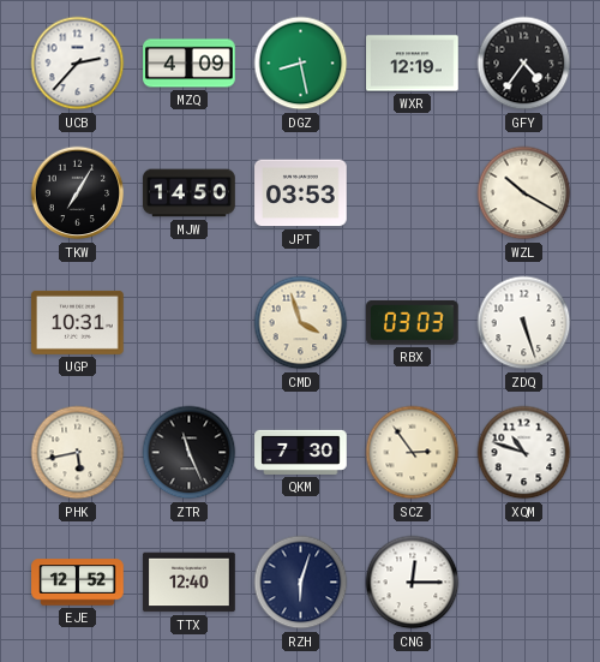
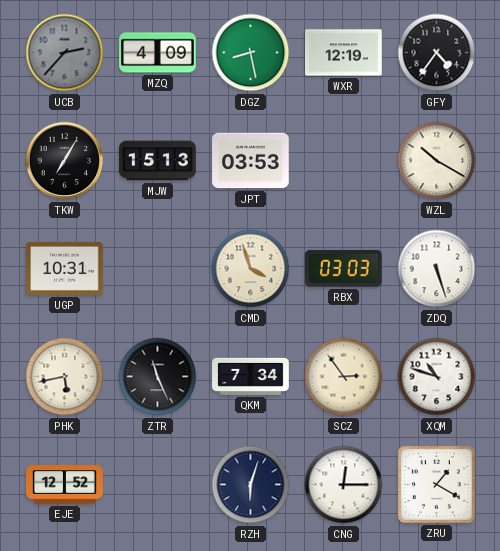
UCB dial: white -> grey
MJW: 14:50 -> 15:13
QKM: 7:30 -> 7:34
TTX: 12:40 -> none
ZRU: none -> 1:20
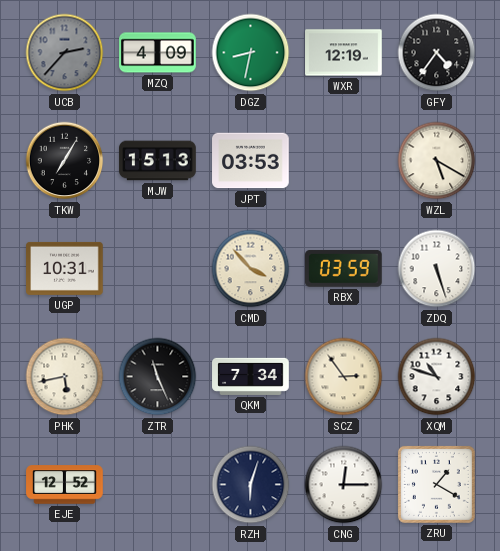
DGZ: 8:28 -> 8:32
WZL: 10:20 -> 5:20
CMD: 3:57 -> 3:53
RBX: 03:03 -> 03:59
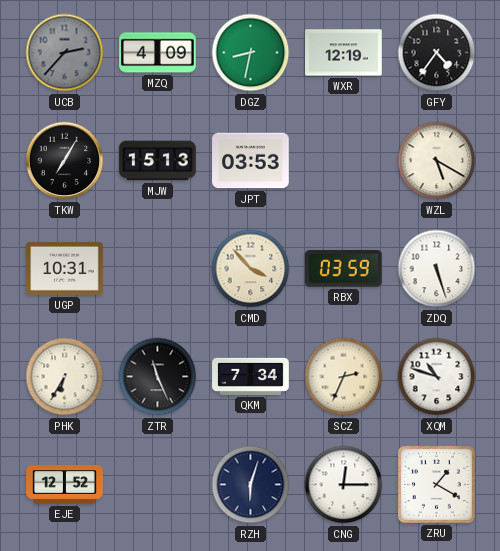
PHK: 5:43 -> 6:35
SCZ: 2:54 -> 2:34
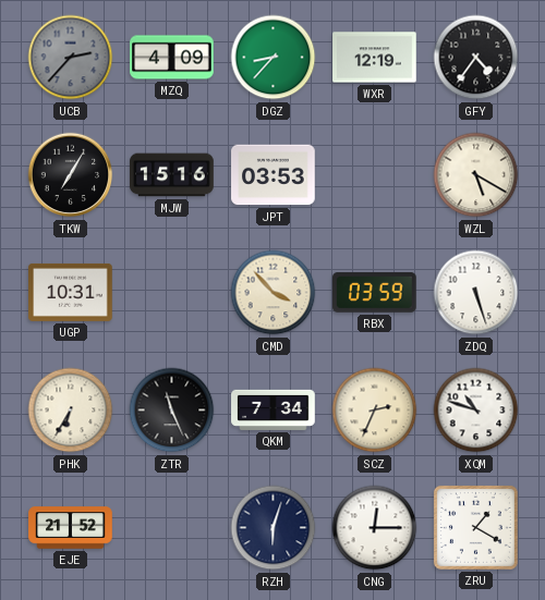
DGZ: 8:32 -> 8:37
MJW: 15:13 -> 15:16
EJE: 12:52 -> 21:52
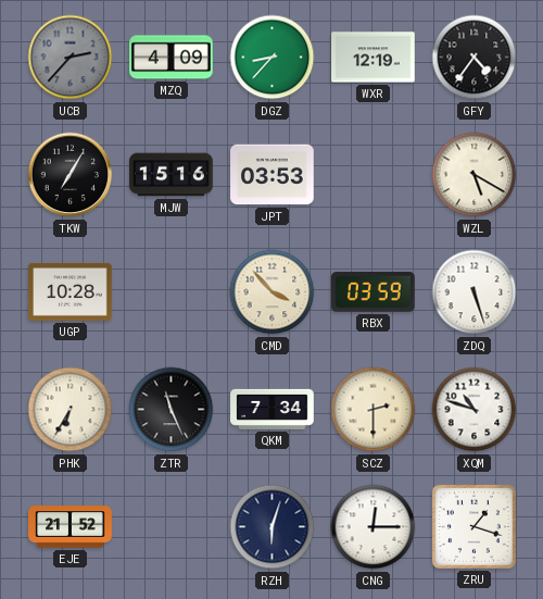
UGP: 10:31 -> 10:28
SCZ: 2:34 -> 2:30
ZRU: 1:20 -> 1:18
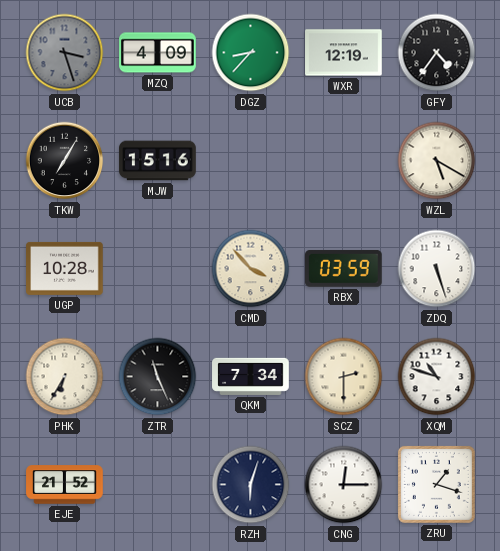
UCB: 2:37 -> 3:27
JPT: 03:53 -> none
